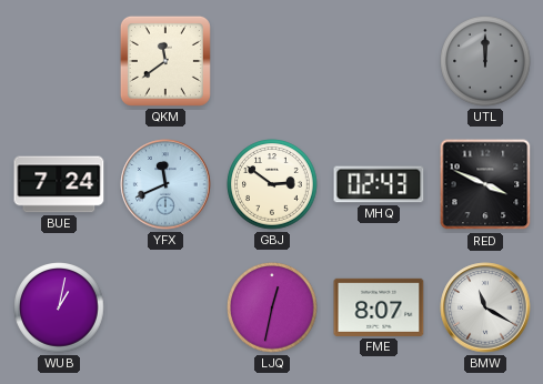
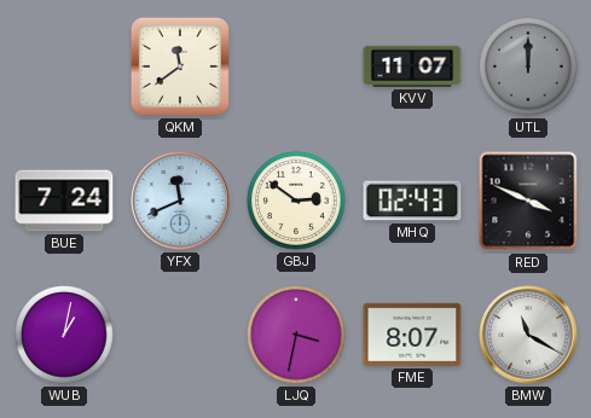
KVV: none -> 11:07
LJQ: 12:32 -> 3:32
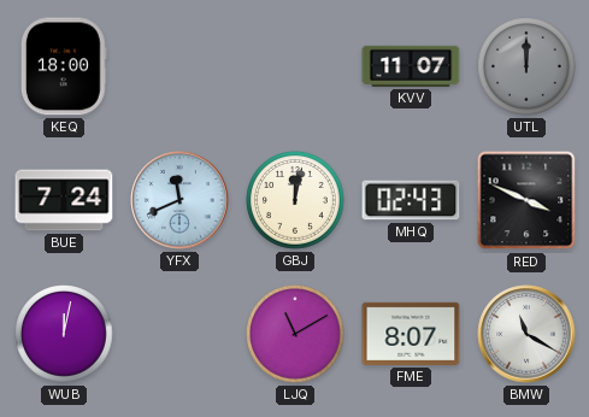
KEQ: none -> 18:00
QKM: 11:39 -> none
GBJ: 2:51 -> 12:02
WUB: 1:02 -> 12:02
LJQ: 3:32 -> 11:10
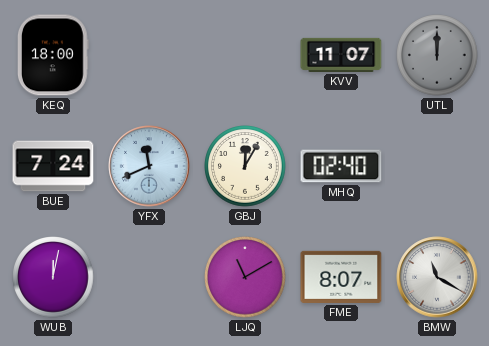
GBJ: 12:02 -> 12:05
MHQ: 02:43 -> 02:40
RED: 3:49 -> none
